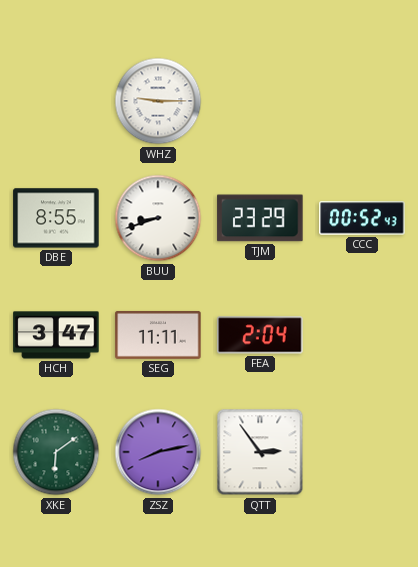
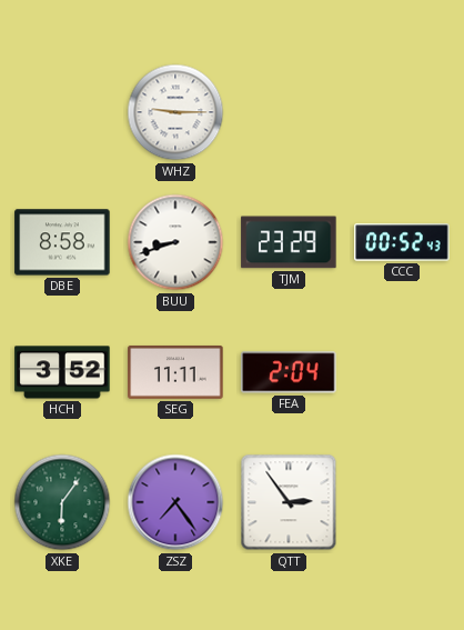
DBE: 8:55 -> 8:58
HCH: 3:47 -> 3:52
XKE: 6:09 -> 6:06
ZSZ: 8:13 -> 7:24
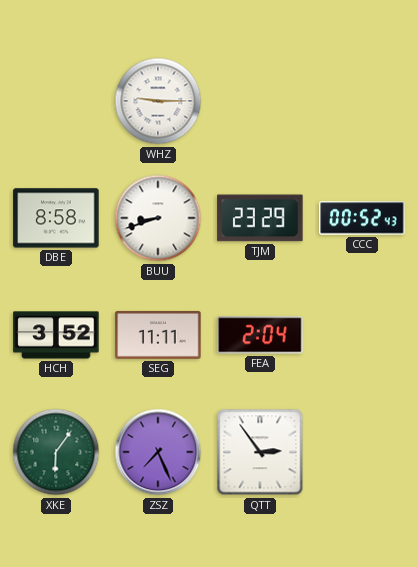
ZSZ: 7:24 -> 7:26
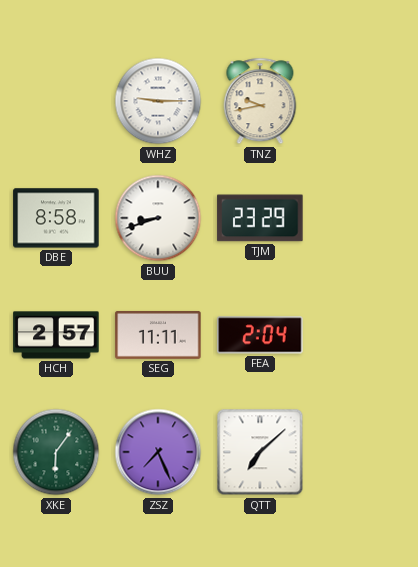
TNZ: none -> 9:43
CCC: 00:52 -> none
HCH: 3:52 -> 2:57
QTT: 2:54 -> 7:08
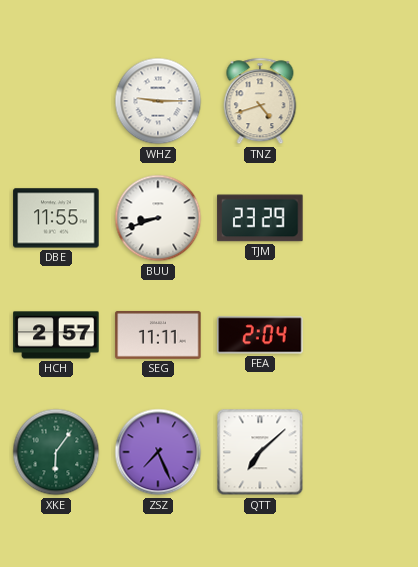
TNZ: 9:43 -> 4:42
DBE: 8:58 -> 11:55
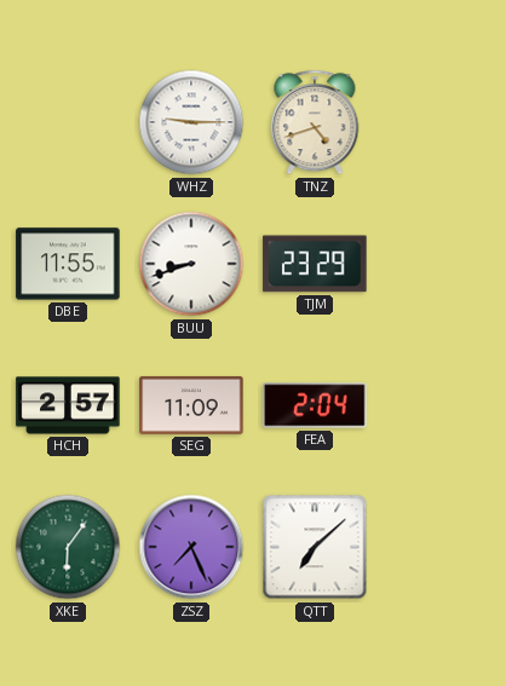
SEG: 11:11 -> 11:09
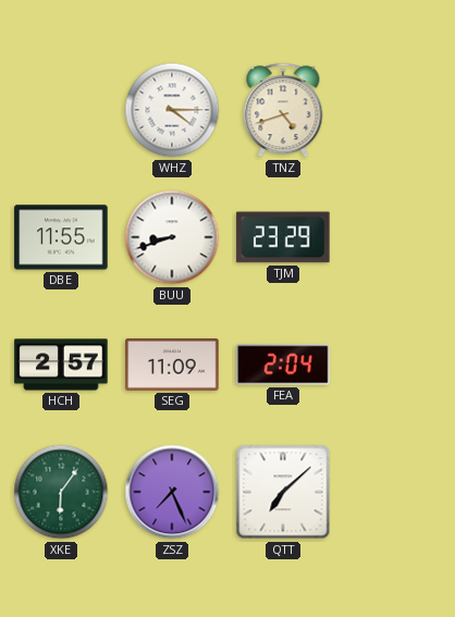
WHZ: 9:15 -> 4:15
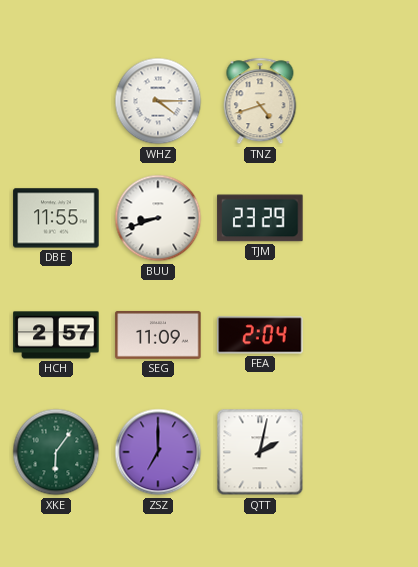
ZSZ: 7:26 -> 7:00
QTT: 7:08 -> 2:02
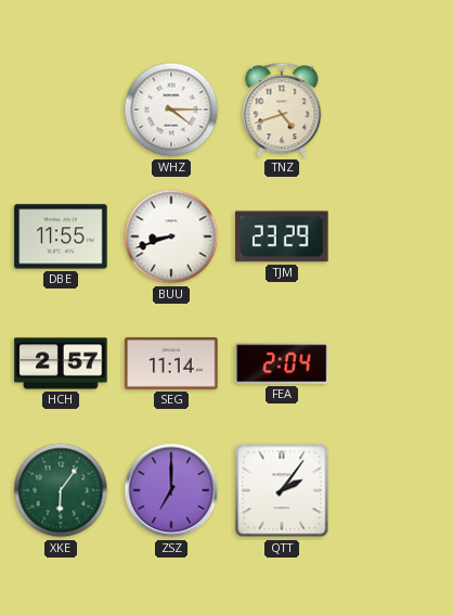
SEG: 11:09 -> 11:14
QTT: 2:02 -> 2:06
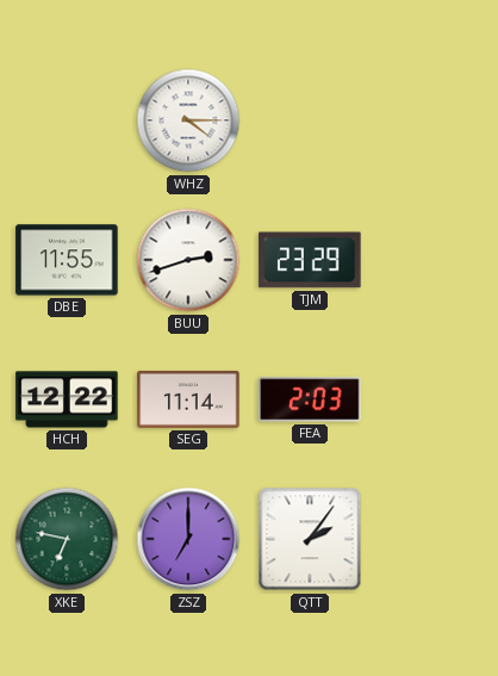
TNZ: 4:42 -> none
BUU: 8:42 -> 2:42
HCH: 2:57 -> 12:22
FEA: 2:04 -> 2:03
XKE: 6:06 -> 6:47
